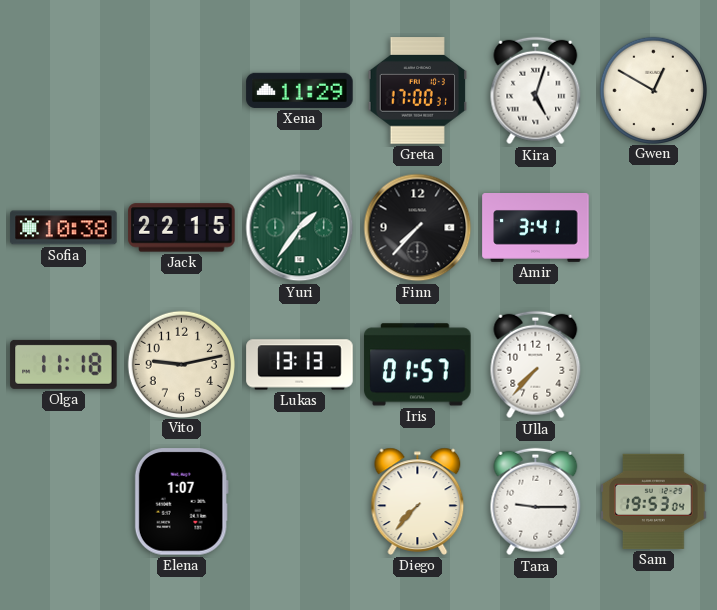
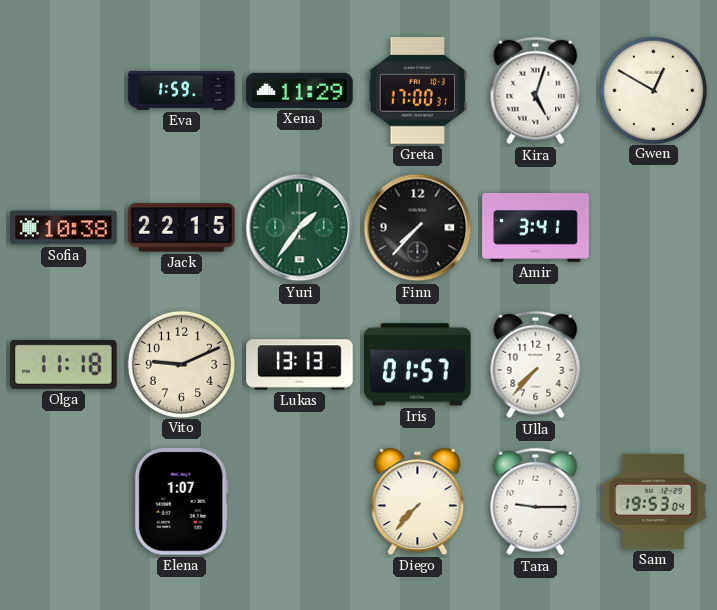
Eva: none -> 1:59
Vito: 9:13 -> 9:11
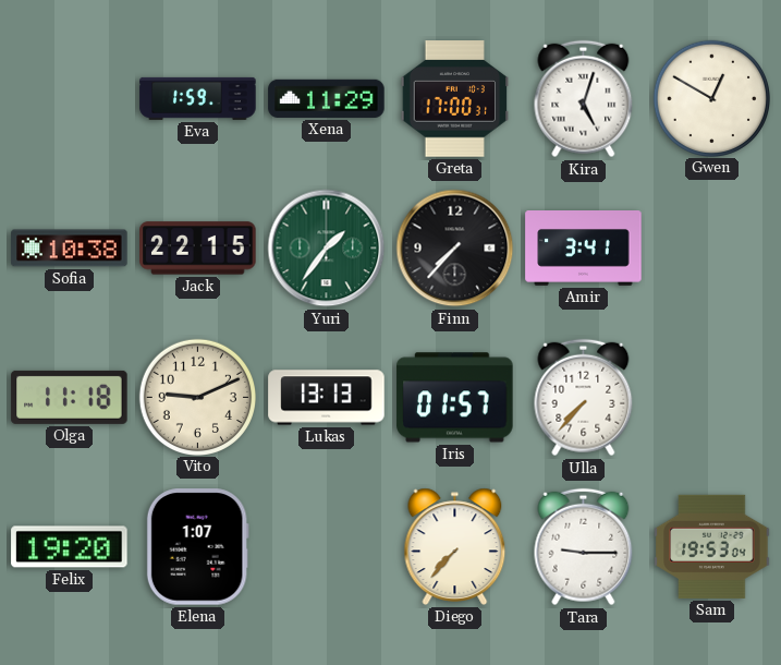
Felix: none -> 19:20
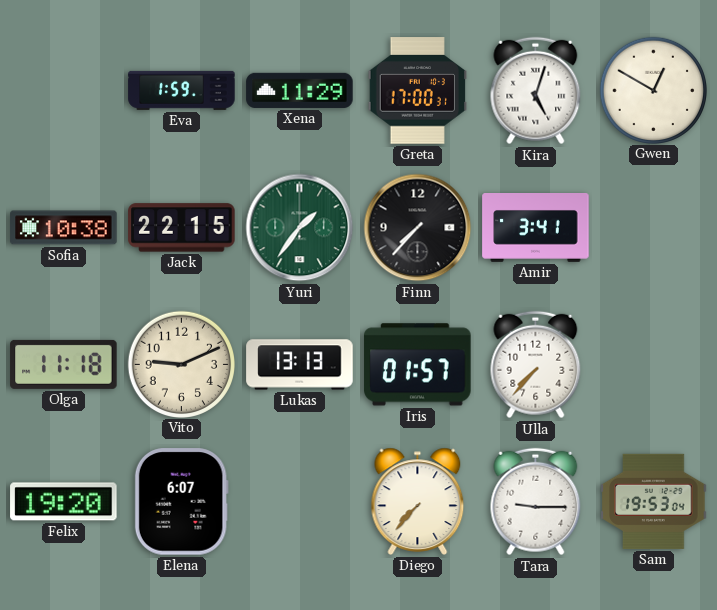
Elena: 1:07 -> 6:07
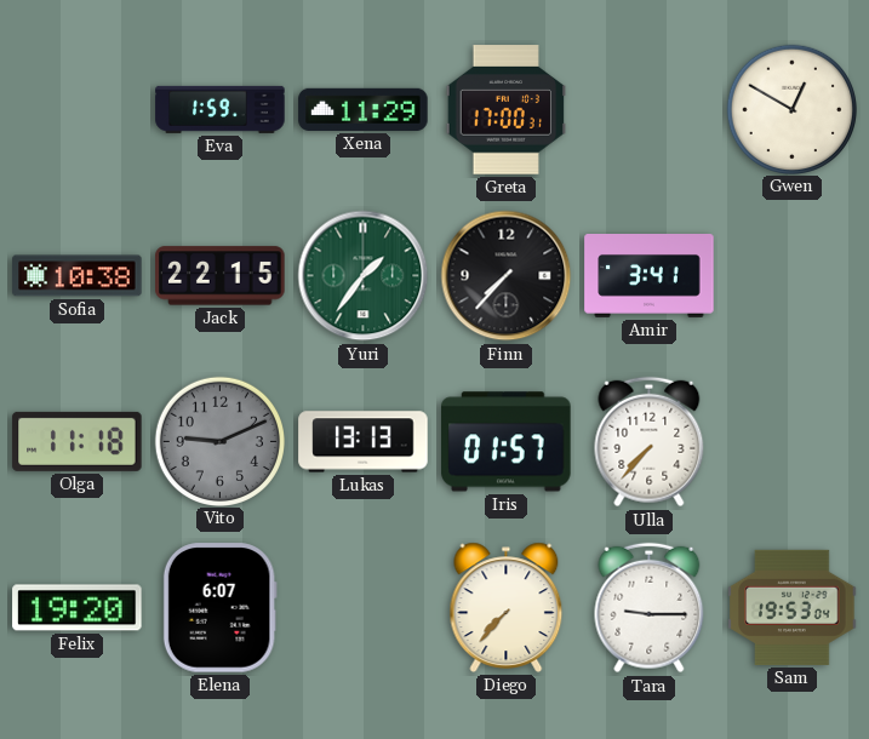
Kira: 5:03 -> none
Vito dial: cream -> grey
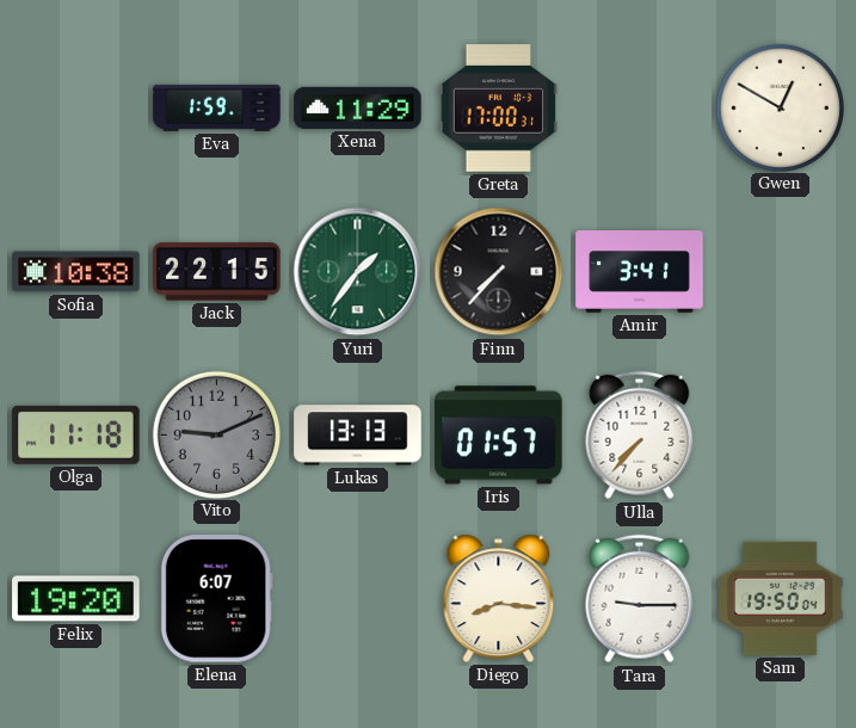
Diego: 7:37 -> 8:16
Sam: 19:53 -> 19:50
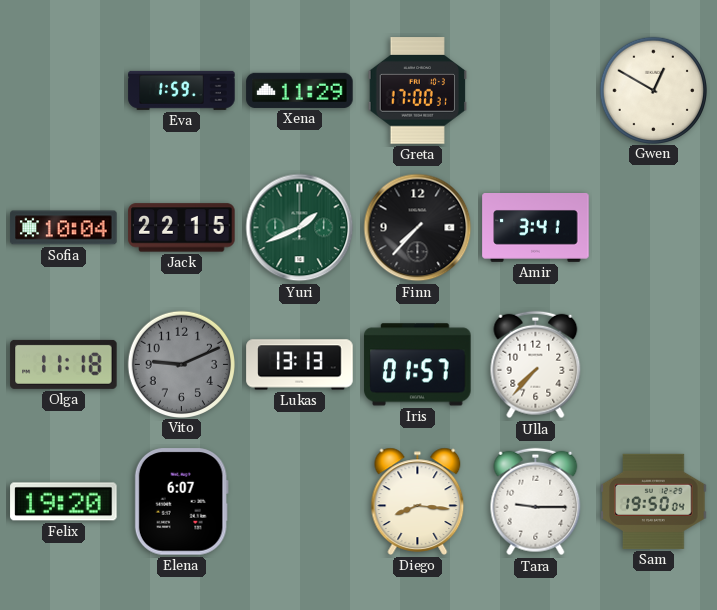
Sofia: 10:38 -> 10:04
Yuri: 1:36 -> 1:41
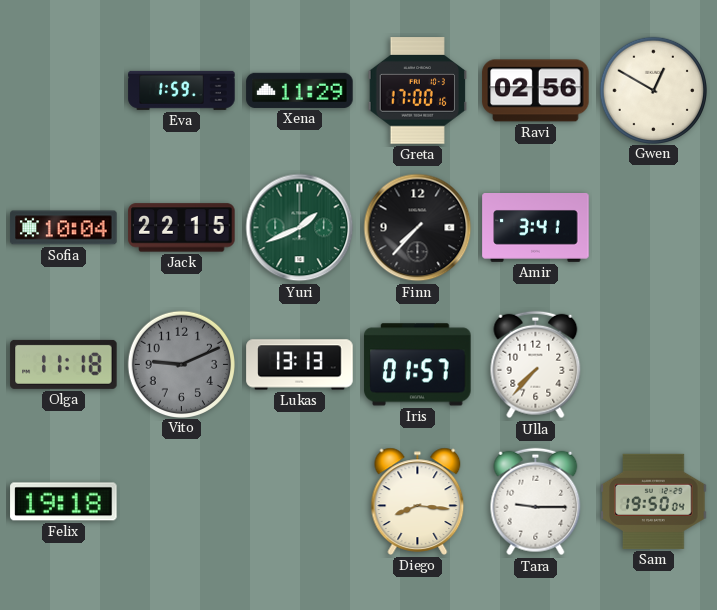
Greta: 17:00:31 -> 17:00:16
Ravi: none -> 02:56
Felix: 19:20 -> 19:18
Elena: 6:07 -> none
